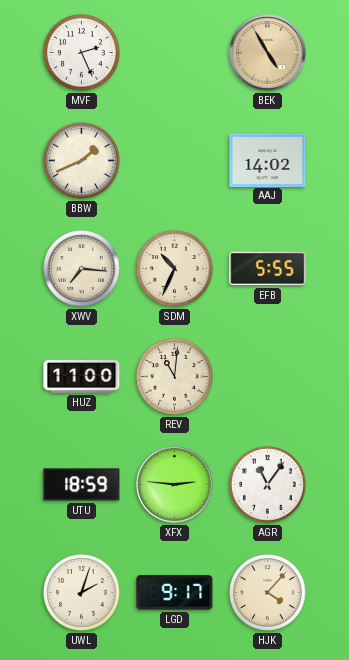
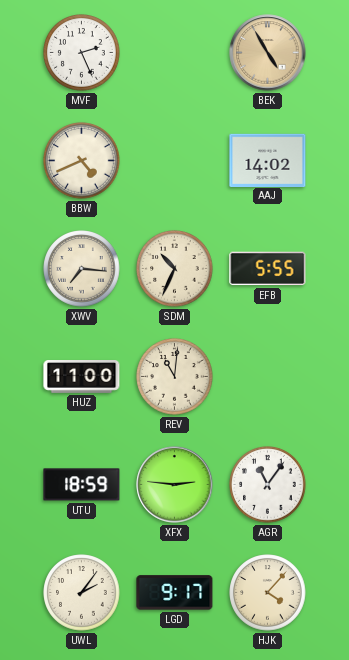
BBW: 1:41 -> 4:41
UWL: 2:03 -> 2:06
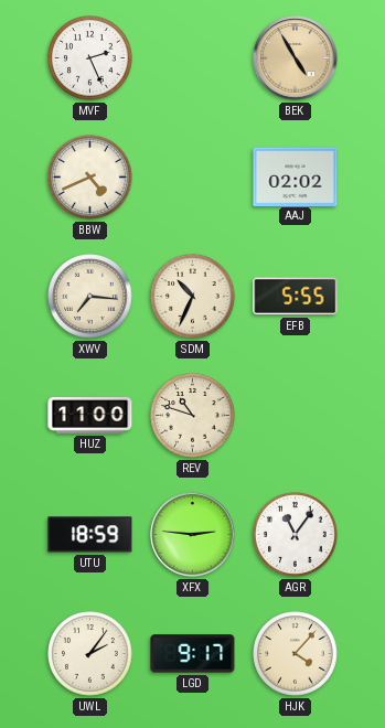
AAJ: 14:02 -> 02:02
REV: 11:01 -> 10:48
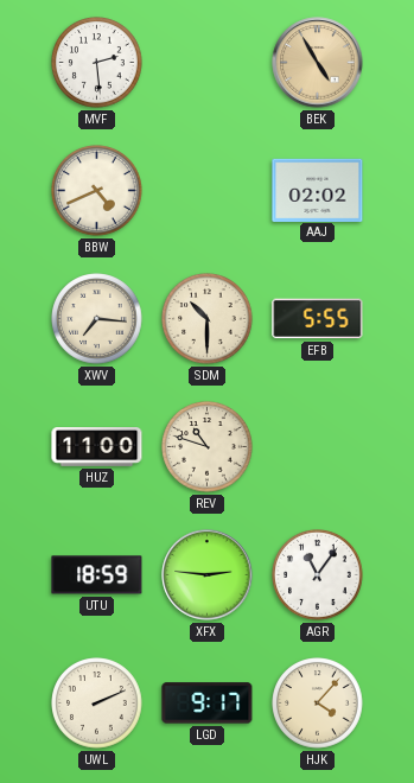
MVF: 2:26 -> 2:29
SDM: 10:34 -> 10:30
UWL: 2:06 -> 2:11
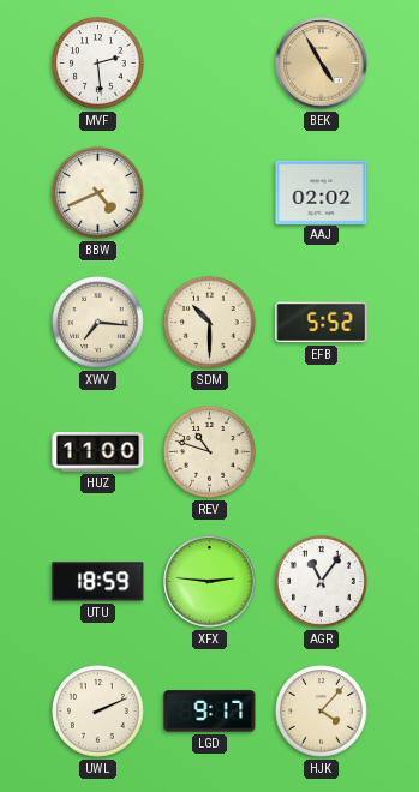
EFB: 5:55 -> 5:52
